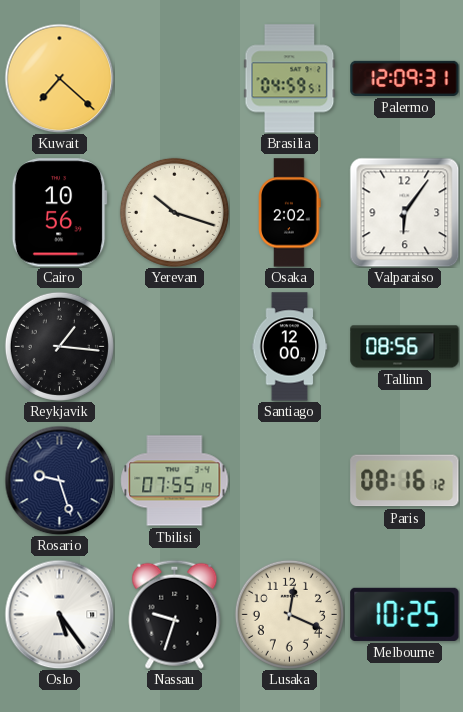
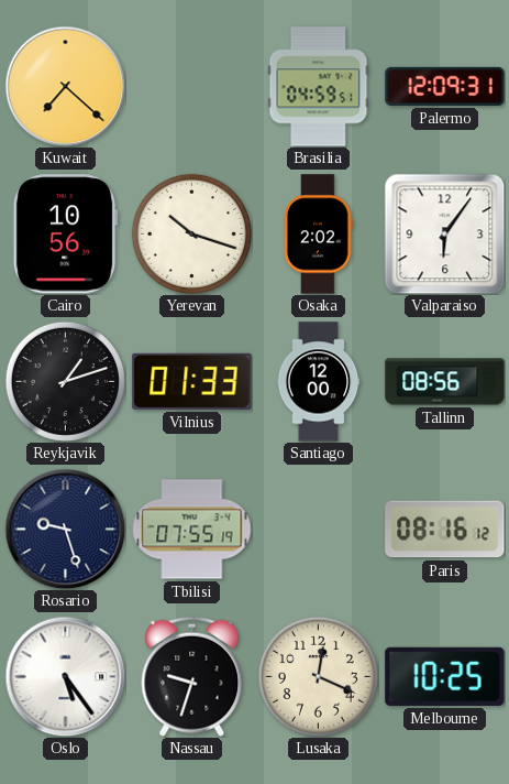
Reykjavik: 1:16 -> 1:12
Vilnius: none -> 01:33
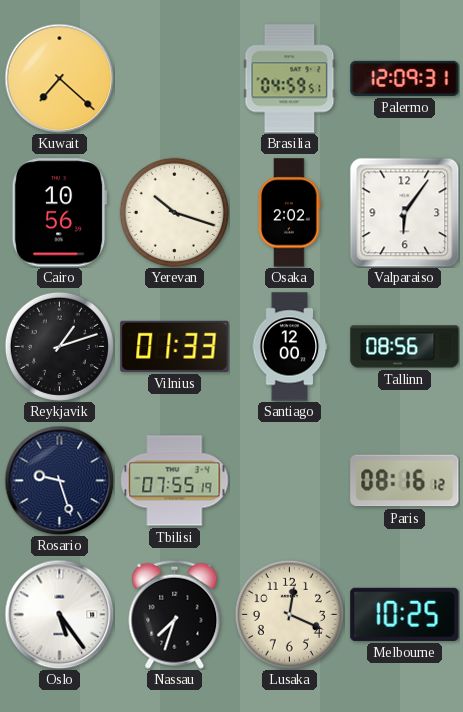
Nassau: 9:33 -> 7:33
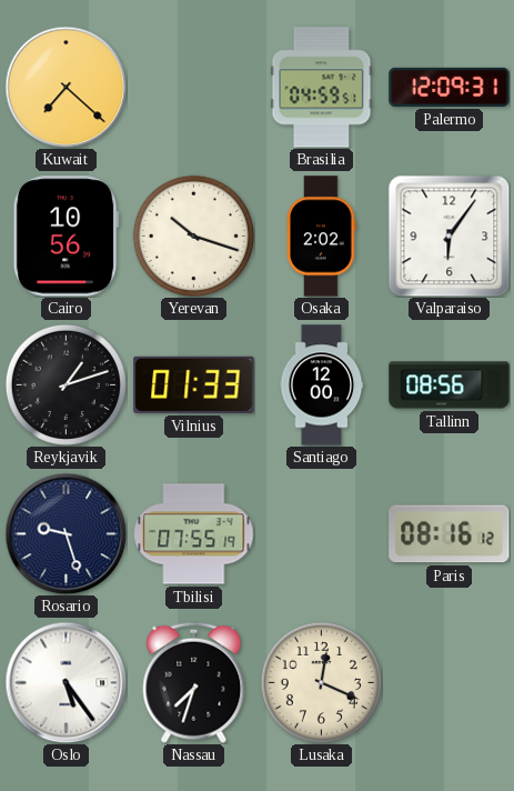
Melbourne: 10:25 -> none
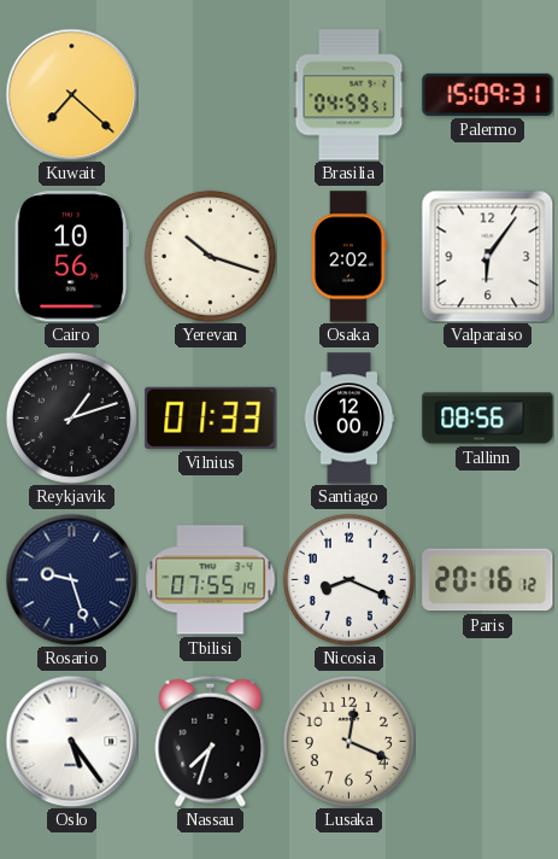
Palermo: 12:09 -> 15:09
Nicosia: none -> 8:19
Paris: 08:16 -> 20:16
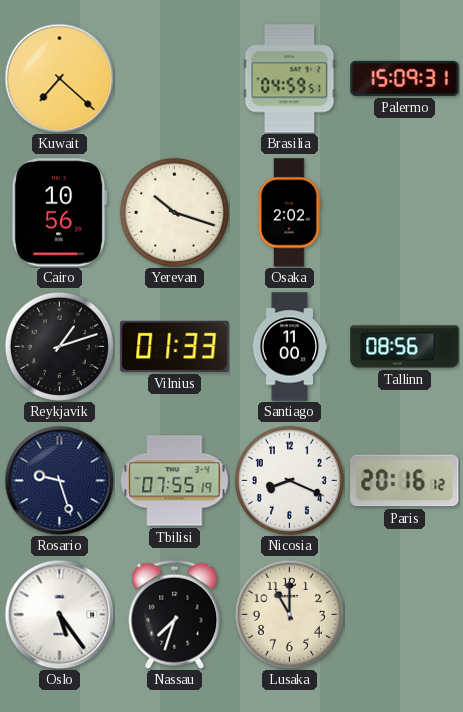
Valparaiso: 6:06 -> none
Santiago: 12:00 -> 11:00
Lusaka: 12:19 -> 11:00
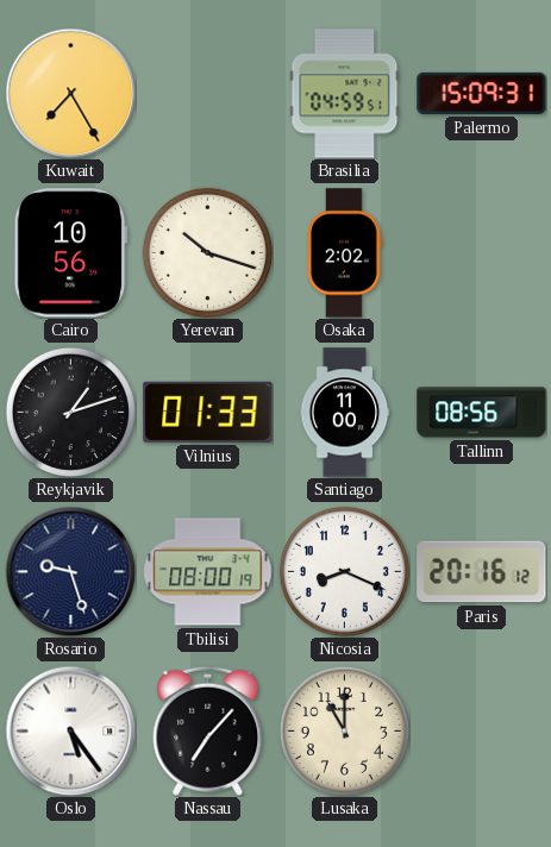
Kuwait: 7:22 -> 7:25
Tbilisi: 07:55 -> 08:00
Nassau: 7:33 -> 7:07
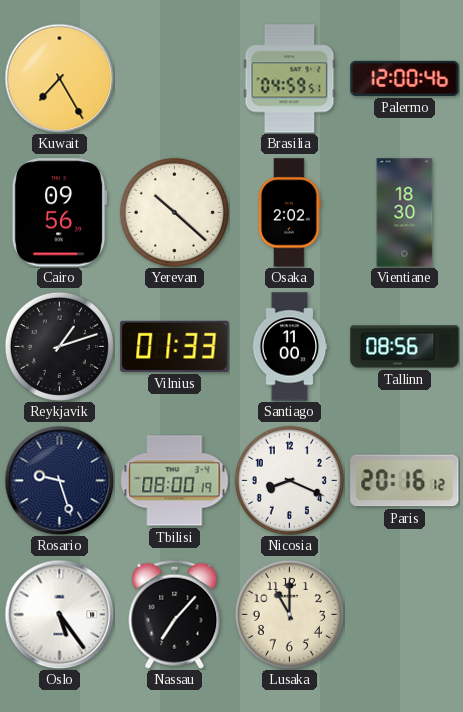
Palermo: 15:09 -> 12:00
Cairo: 10:56 -> 09:56
Yerevan: 10:18 -> 10:22
Vientiane: none -> 18:30
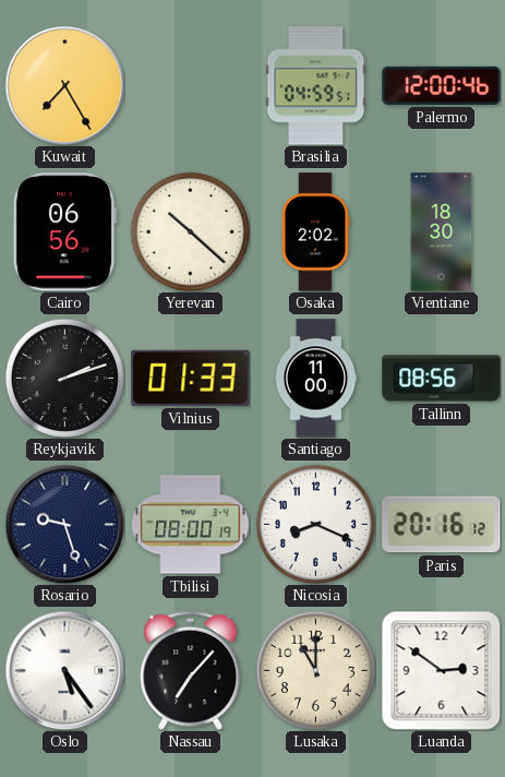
Cairo: 09:56 -> 06:56
Reykjavik: 1:12 -> 2:12
Luanda: none -> 2:51
